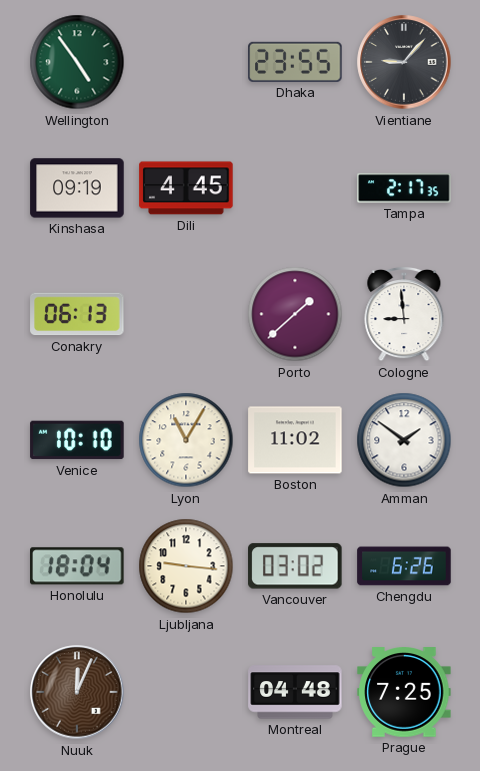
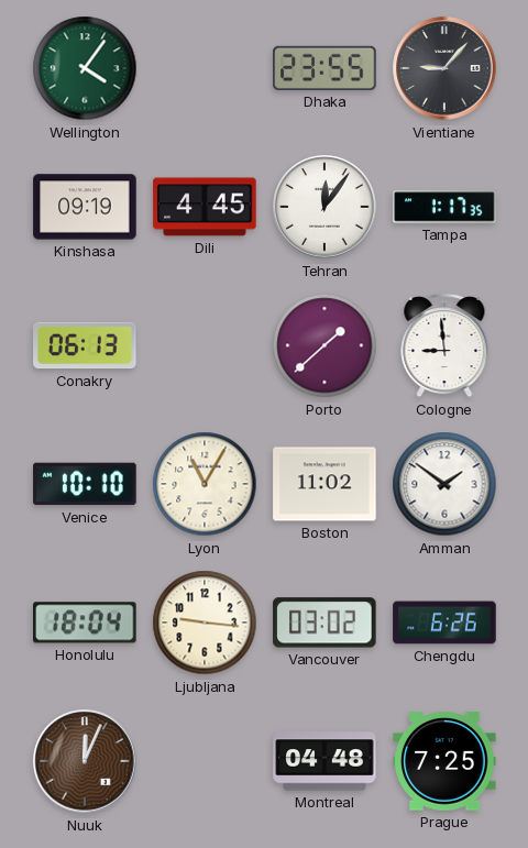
Wellington: 4:54 -> 4:06
Tehran: none -> 12:06
Tampa: 2:17 -> 1:17
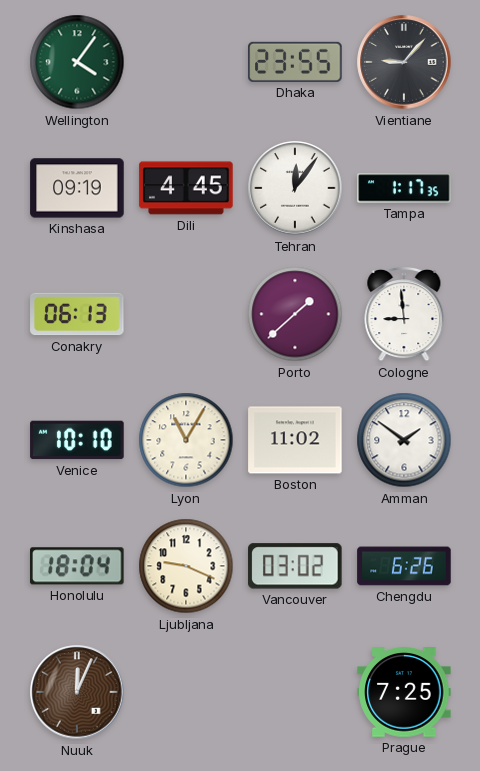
Ljubljana: 9:16 -> 9:19
Montreal: 04:48 -> none
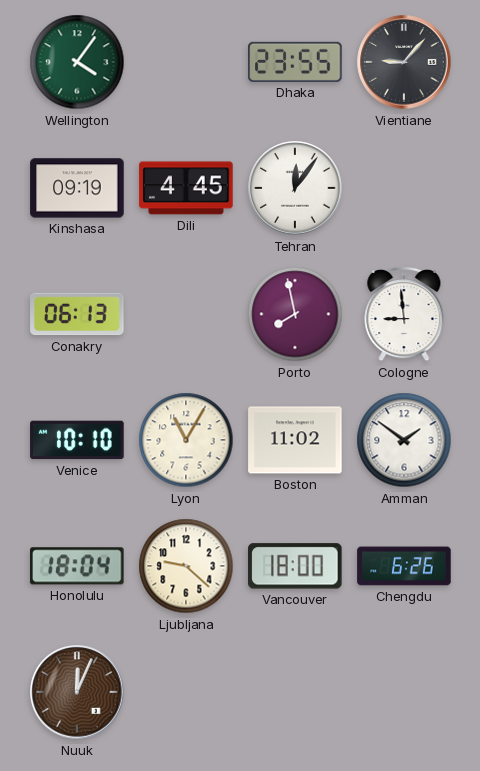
Tampa: 1:17 -> none
Porto: 1:38 -> 7:58
Ljubljana: 9:19 -> 9:22
Vancouver: 03:02 -> 18:00
Prague: 7:25 -> none
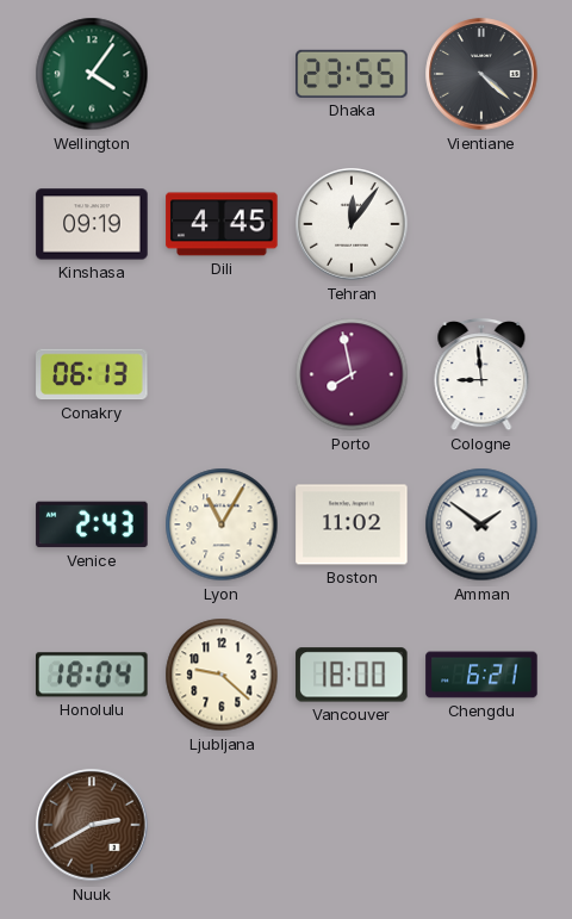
Vientiane: 9:07 -> 4:22
Venice: 10:10 -> 2:43
Chengdu: 6:26 -> 6:21
Nuuk: 12:04 -> 2:40
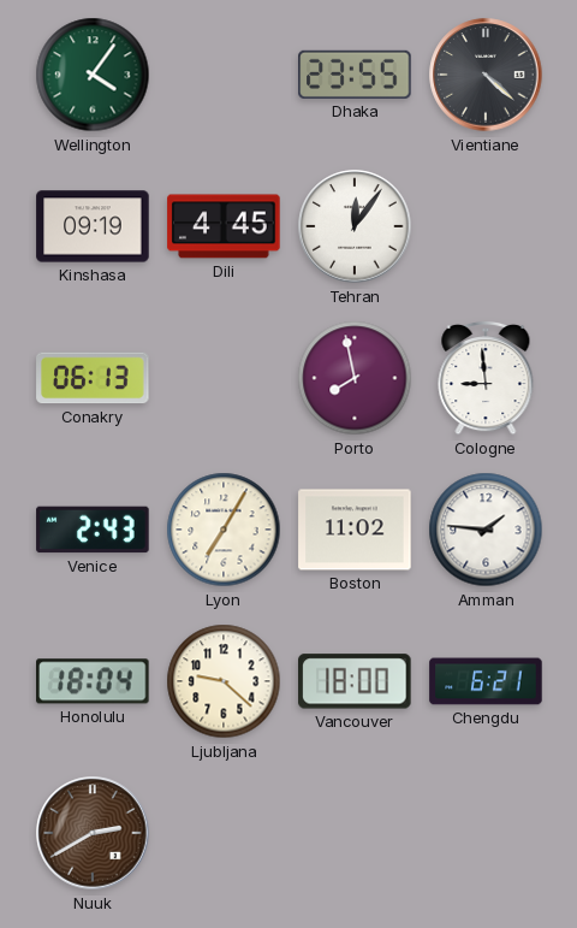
Lyon: 11:05 -> 7:05
Amman: 1:51 -> 1:46
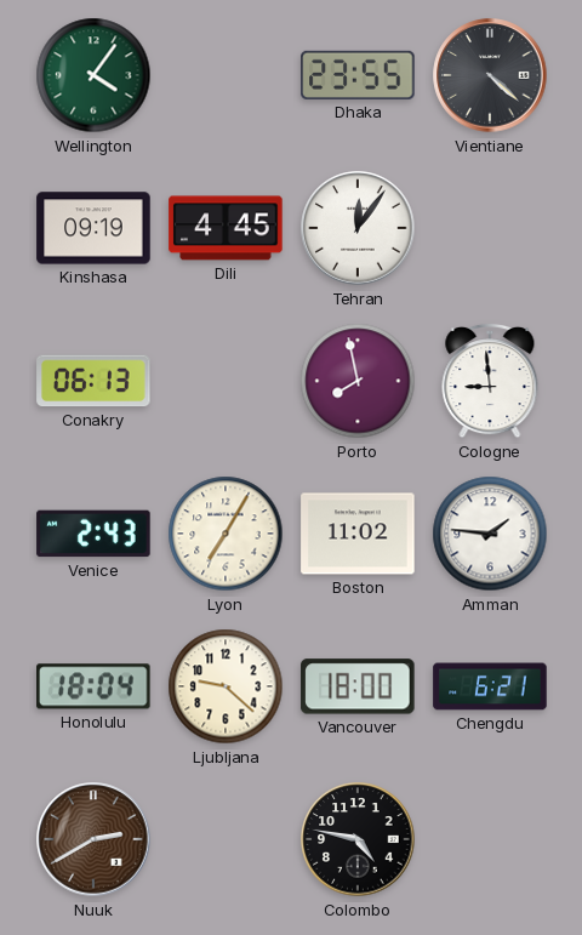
Colombo: none -> 4:47
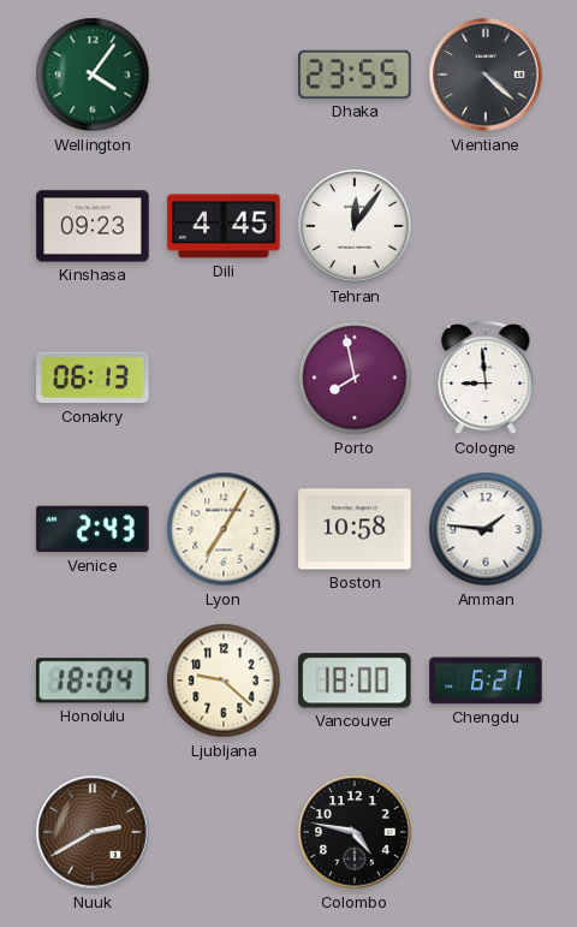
Kinshasa: 09:19 -> 09:23
Boston: 11:02 -> 10:58
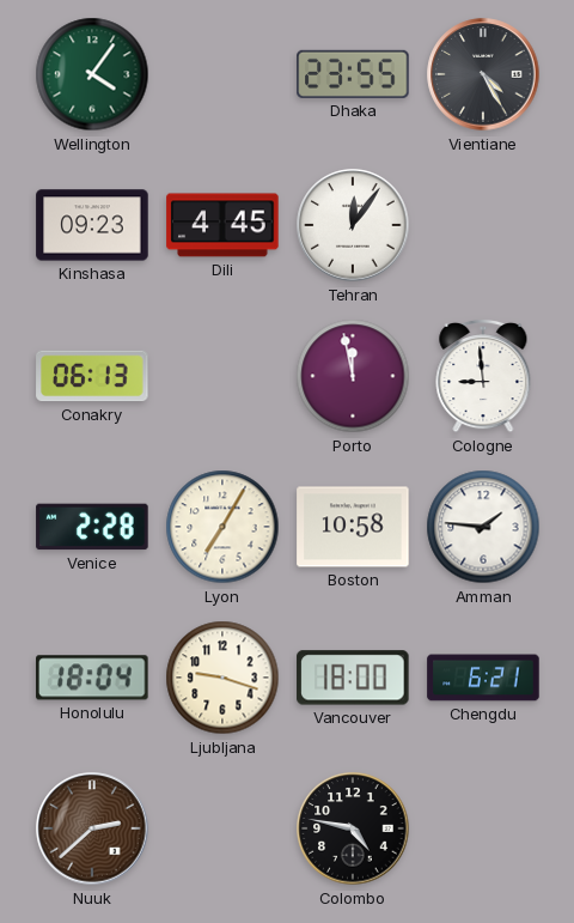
Vientiane: 4:22 -> 4:25
Porto: 7:58 -> 11:58
Venice: 2:43 -> 2:28
Ljubljana: 9:22 -> 9:18
Nuuk: 2:40 -> 2:38
